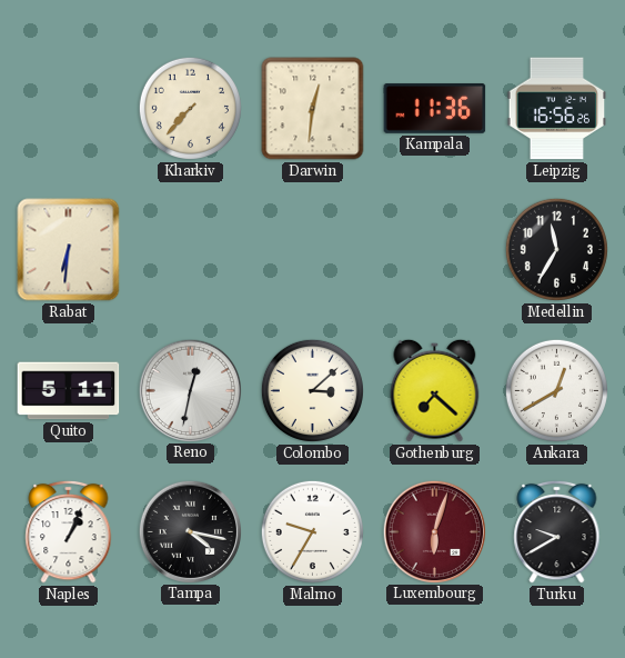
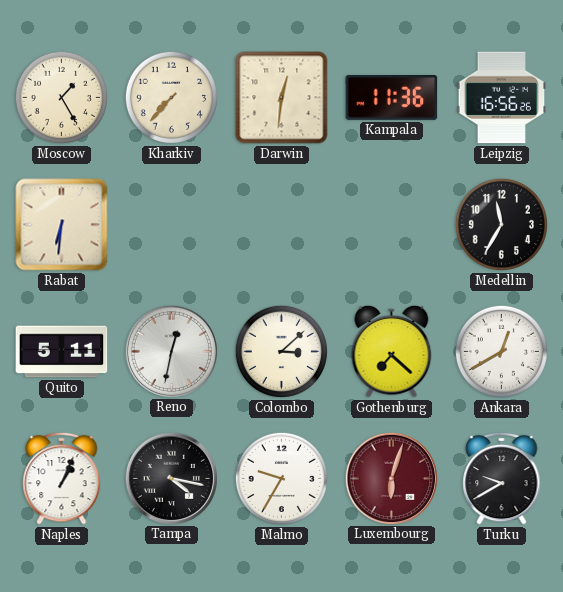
Moscow: none -> 1:25
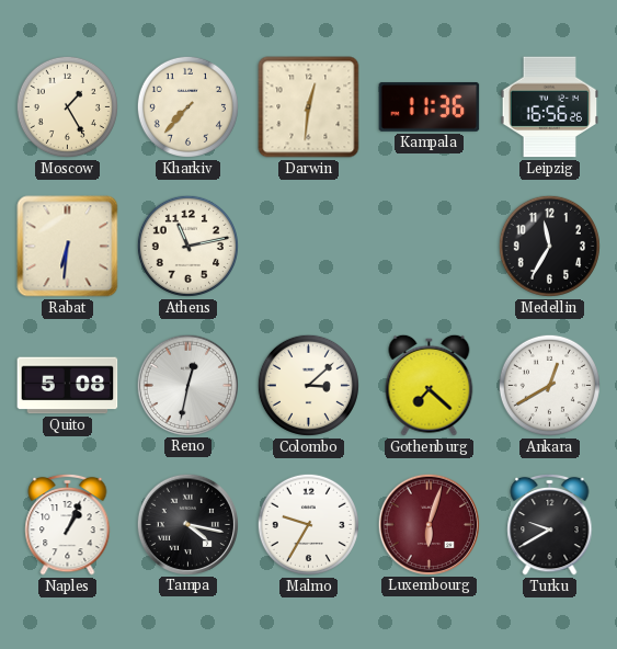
Athens: none -> 11:13
Quito: 5:11 -> 5:08
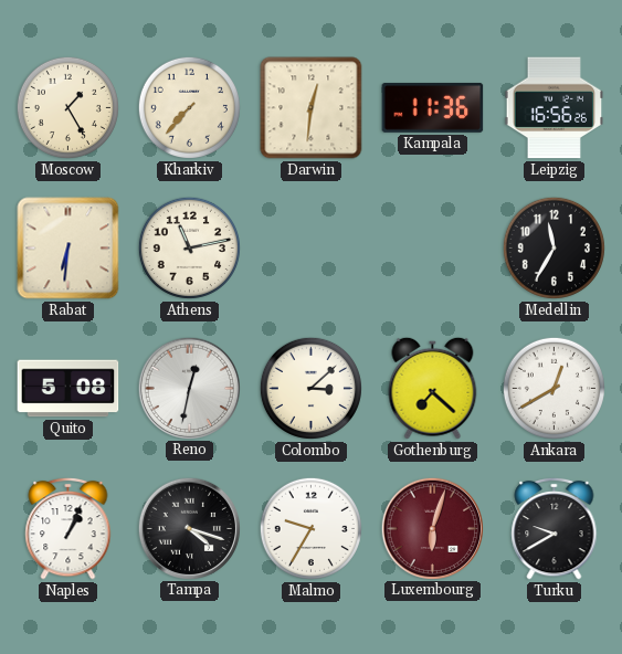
Tampa: 4:17 -> 4:18
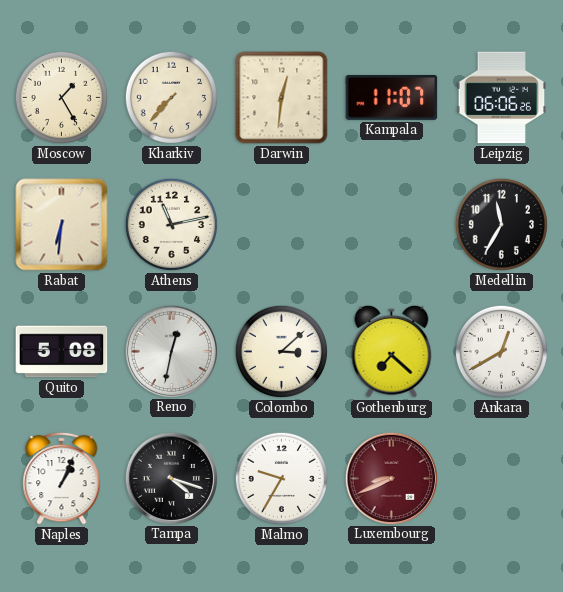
Kampala: 11:36 -> 11:07
Leipzig: 16:56 -> 06:06
Luxembourg: 6:03 -> 8:41
Turku: 9:40 -> none
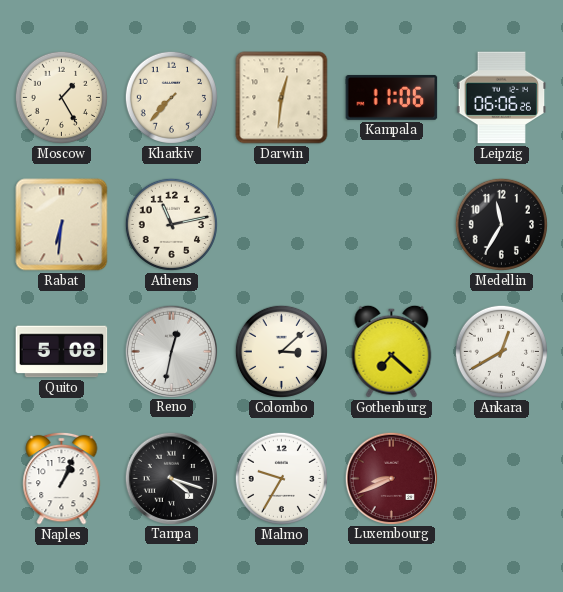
Kampala: 11:07 -> 11:06
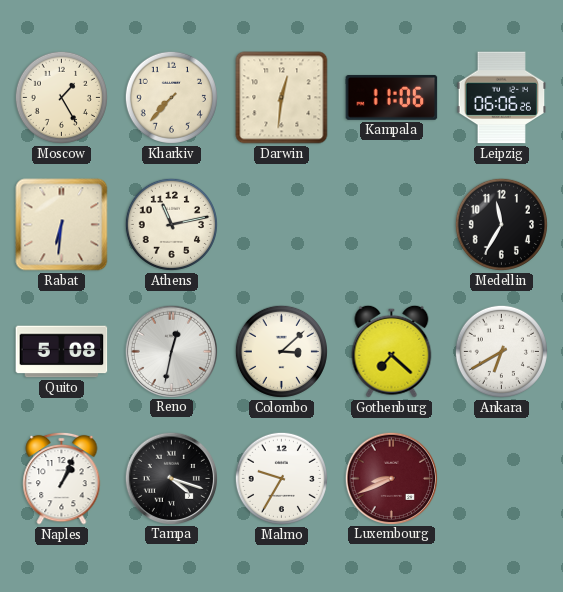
Ankara: 12:40 -> 6:40
